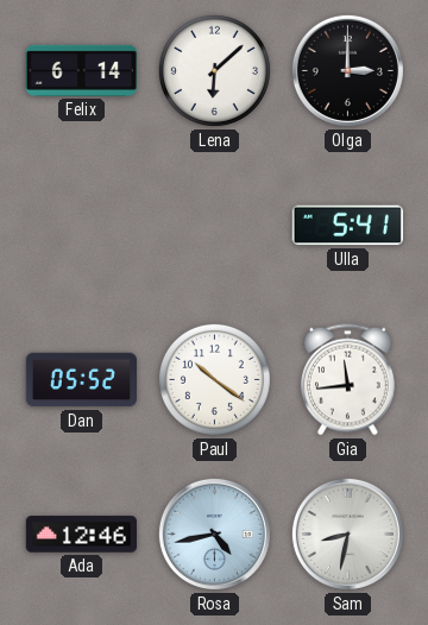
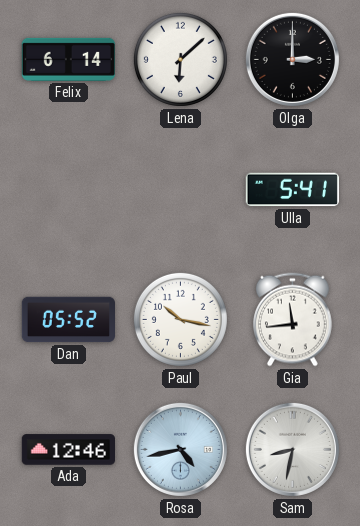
Paul: 10:21 -> 10:17
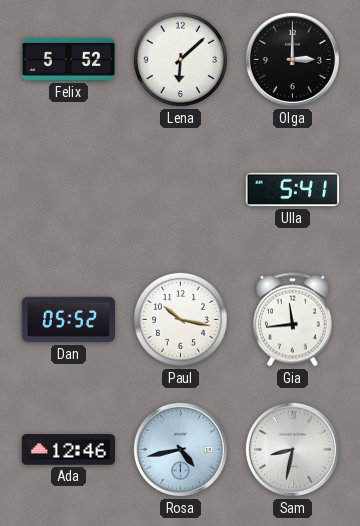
Felix: 6:14 -> 5:52
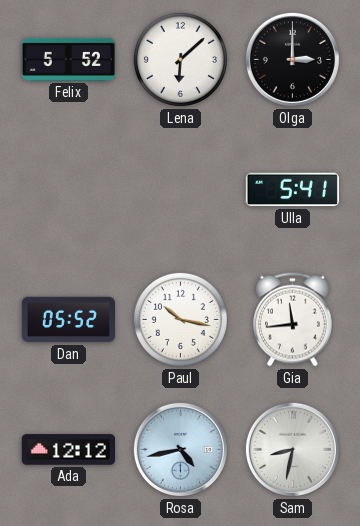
Ada: 12:46 -> 12:12
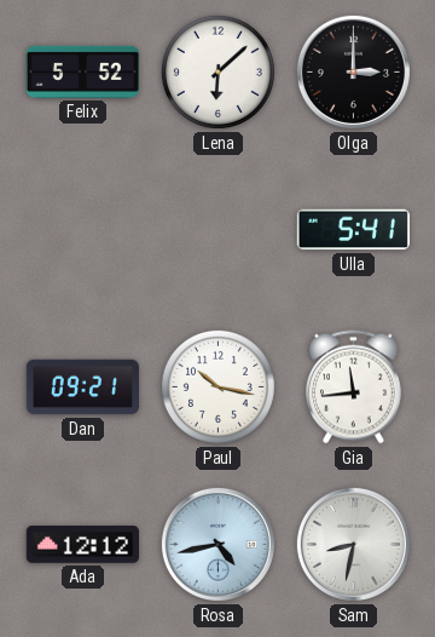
Dan: 05:52 -> 09:21
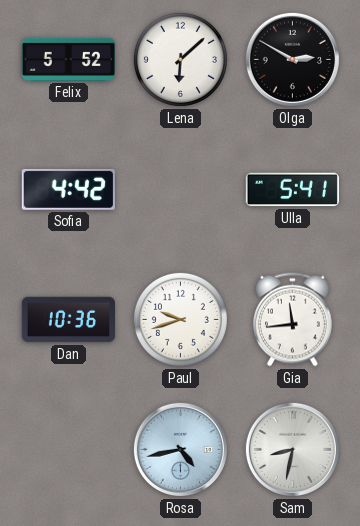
Olga: 3:00 -> 2:50
Sofia: none -> 4:42
Dan: 09:21 -> 10:36
Paul: 10:17 -> 9:42
Ada: 12:12 -> none
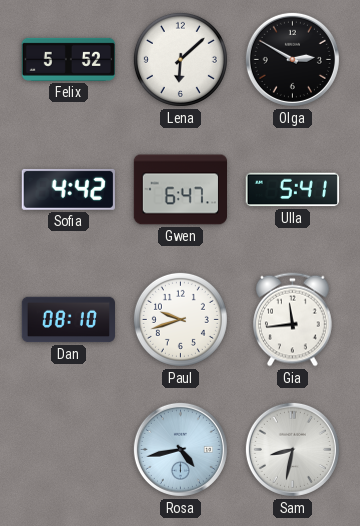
Gwen: none -> 6:47
Dan: 10:36 -> 08:10
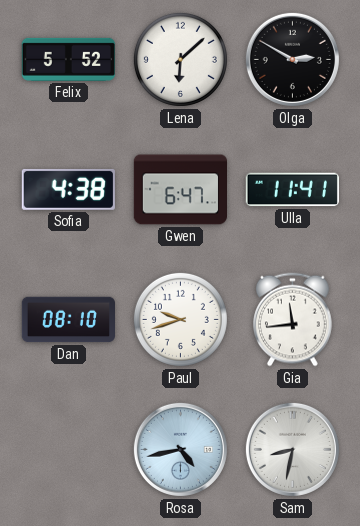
Sofia: 4:42 -> 4:38
Ulla: 5:41 -> 11:41
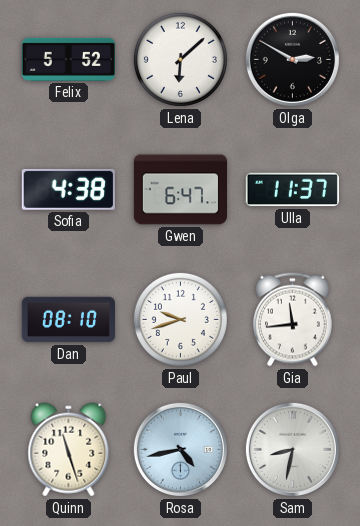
Ulla: 11:41 -> 11:37
Quinn: none -> 11:27
